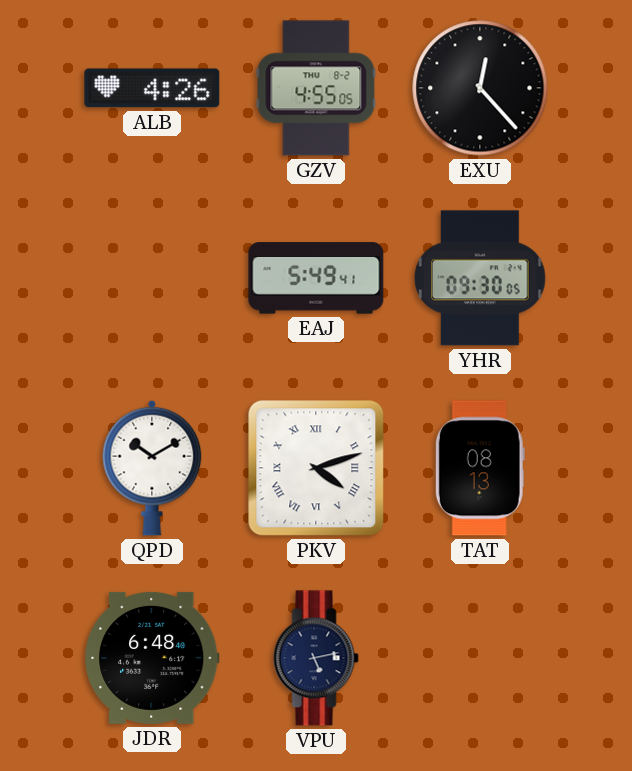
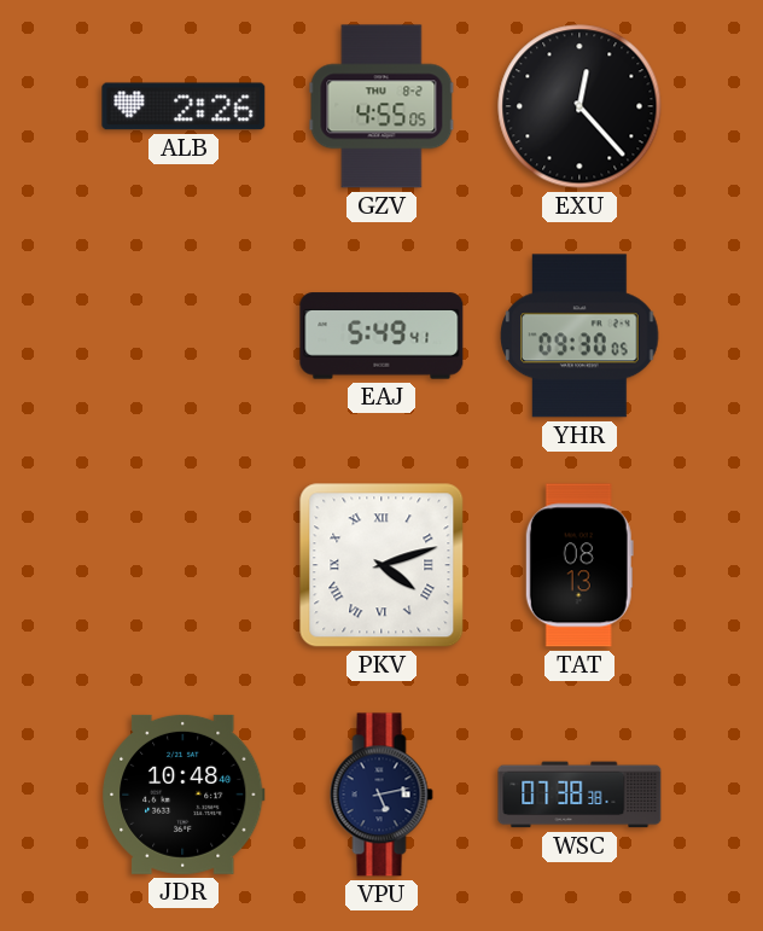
ALB: 4:26 -> 2:26
QPD: 10:10 -> none
JDR: 6:48 -> 10:48
WSC: none -> 07:38
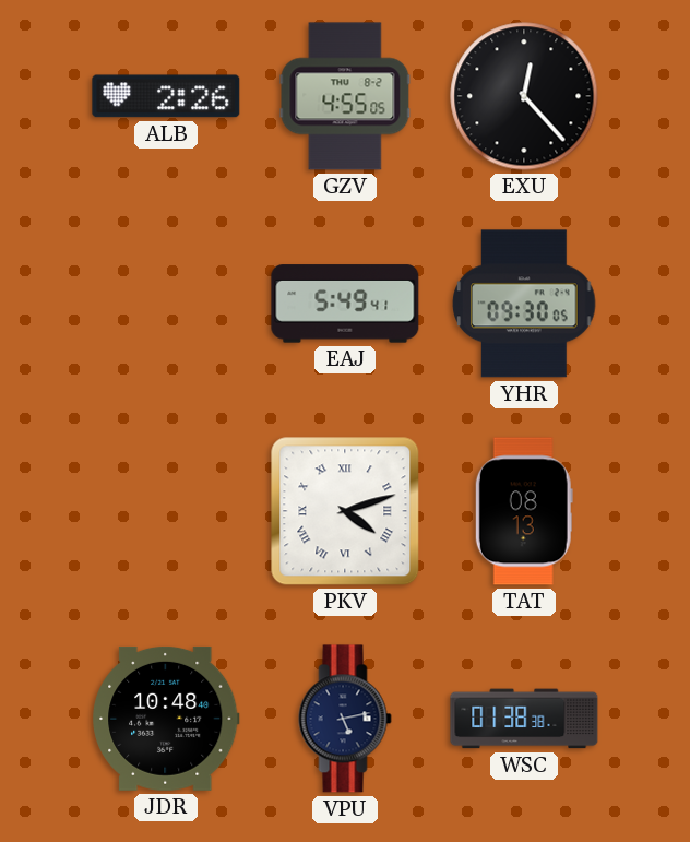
WSC: 07:38 -> 01:38
